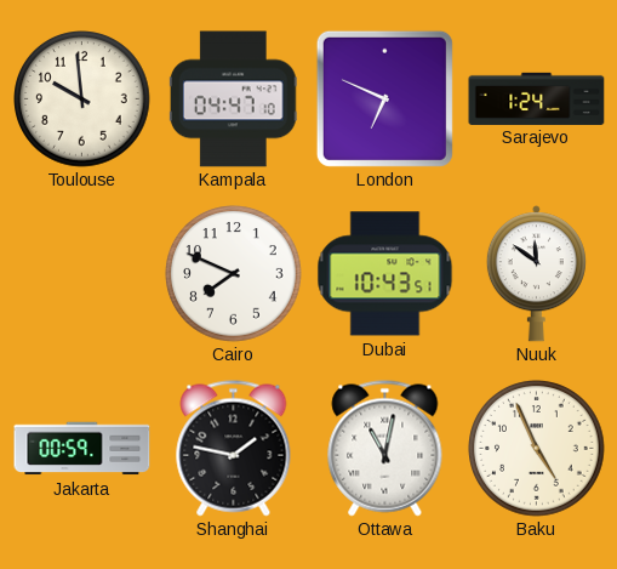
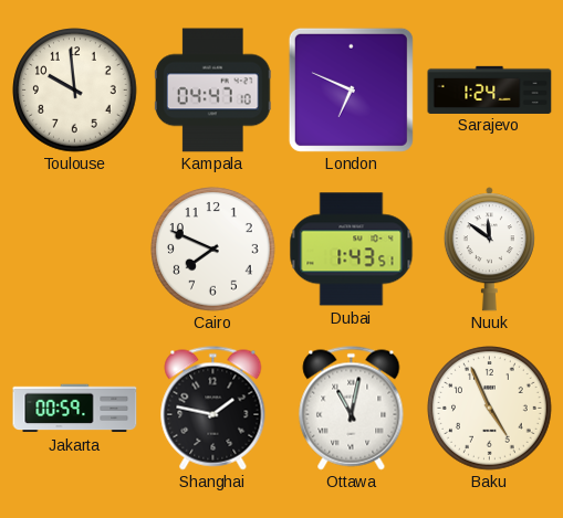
Dubai: 10:43 -> 1:43
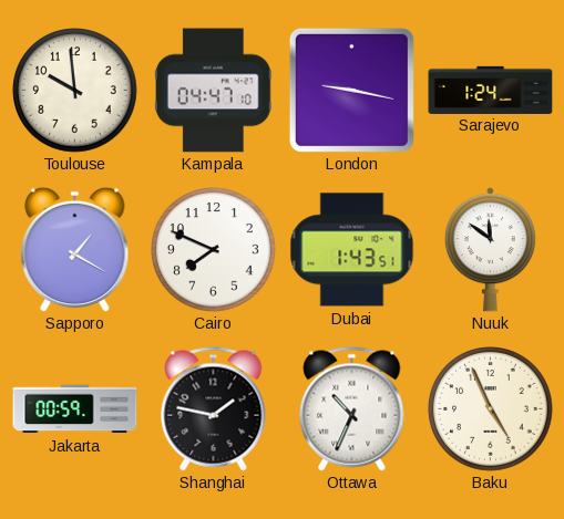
London: 6:49 -> 9:17
Sapporo: none -> 1:20
Ottawa: 11:02 -> 10:34
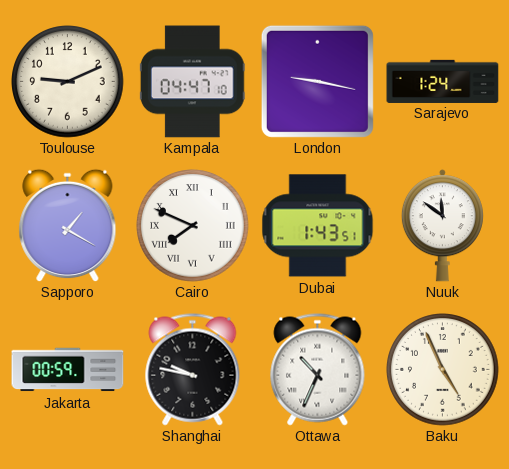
Toulouse: 9:59 -> 9:11
Cairo numerals: Arabic -> Roman
Shanghai: 1:47 -> 9:47
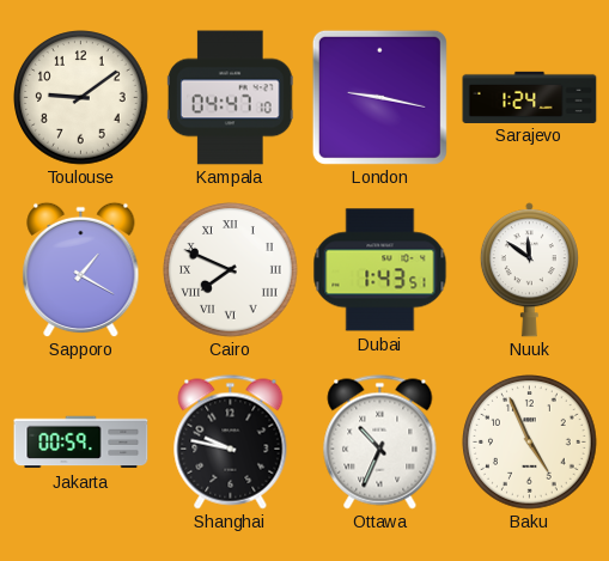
Toulouse: 9:11 -> 9:09
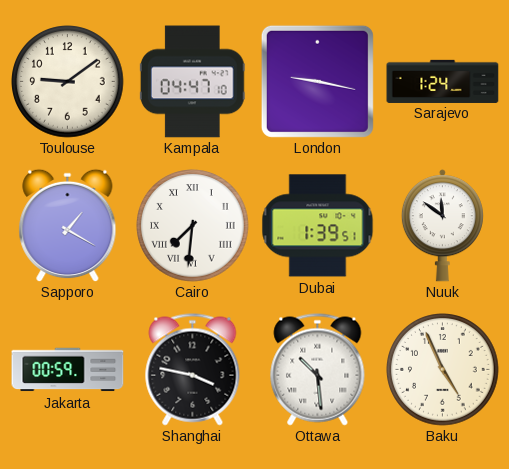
Cairo: 7:49 -> 7:31
Dubai: 1:43 -> 1:39
Shanghai: 9:47 -> 3:47
Ottawa: 10:34 -> 10:29
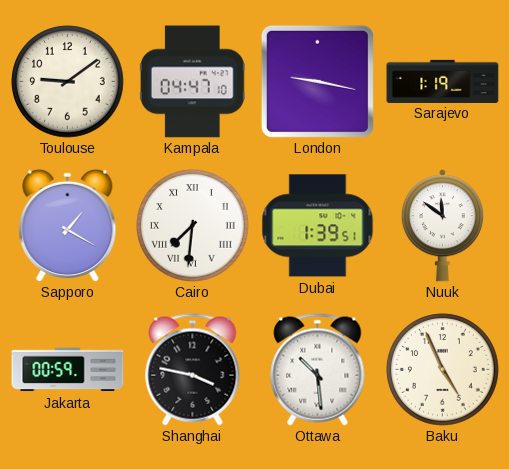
Sarajevo: 1:24 -> 1:19
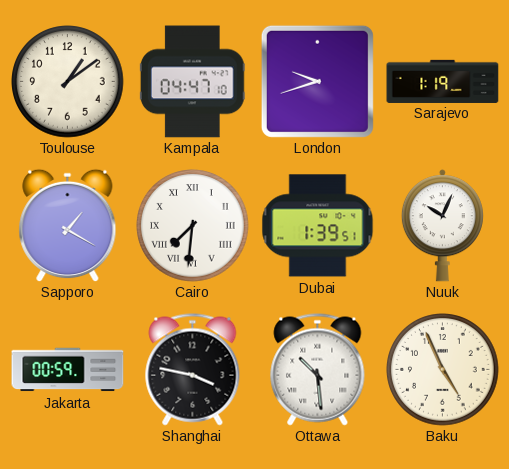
Toulouse: 9:09 -> 1:09
London: 9:17 -> 9:42
Nuuk: 11:51 -> 10:04
